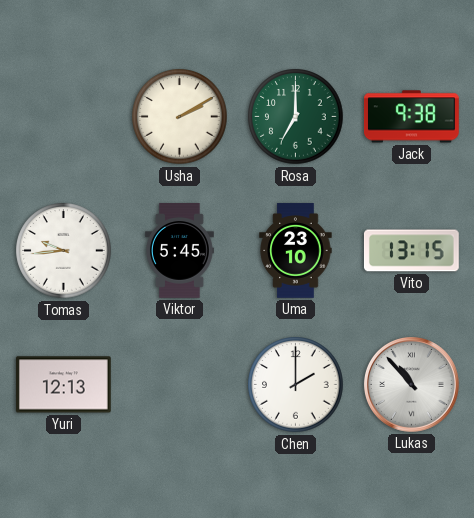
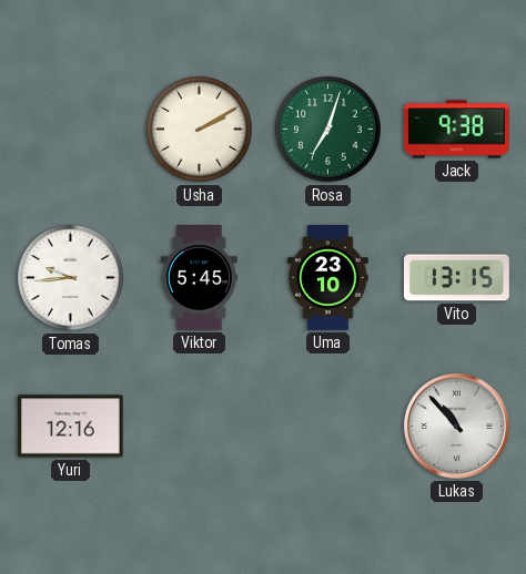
Rosa: 7:00 -> 7:03
Yuri: 12:13 -> 12:16
Chen: 2:00 -> none
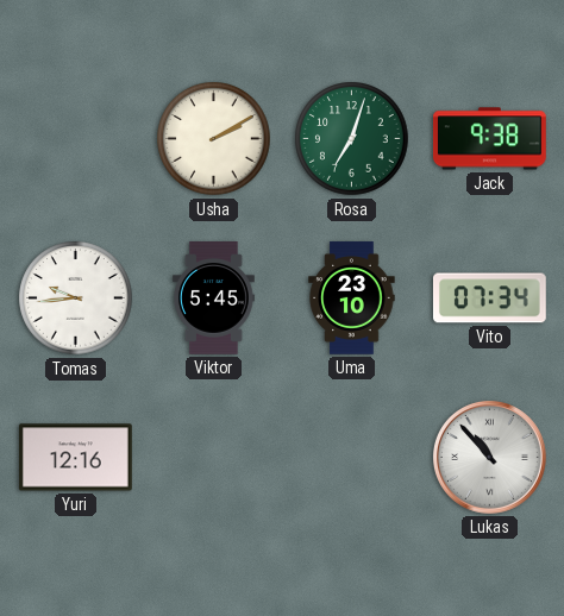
Vito: 13:15 -> 07:34
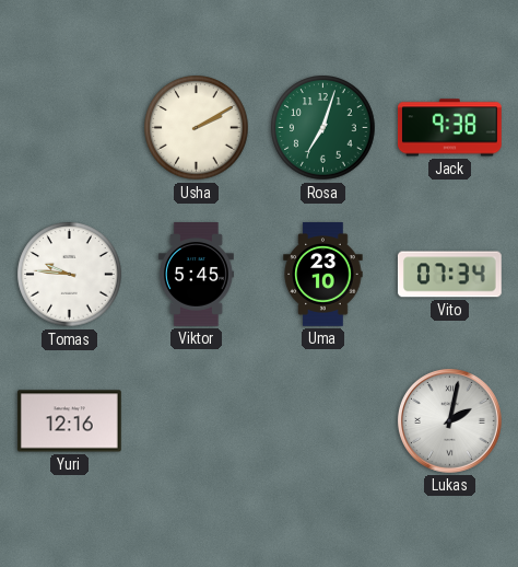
Tomas: 9:44 -> 9:46
Lukas: 10:53 -> 2:02
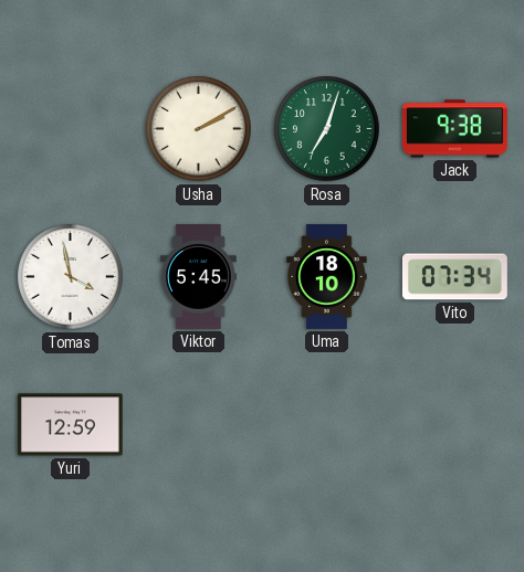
Tomas: 9:46 -> 3:58
Uma: 23:10 -> 18:10
Yuri: 12:16 -> 12:59
Lukas: 2:02 -> none
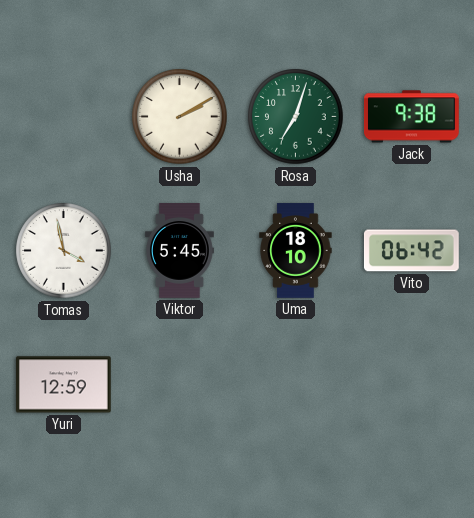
Vito: 07:34 -> 06:42
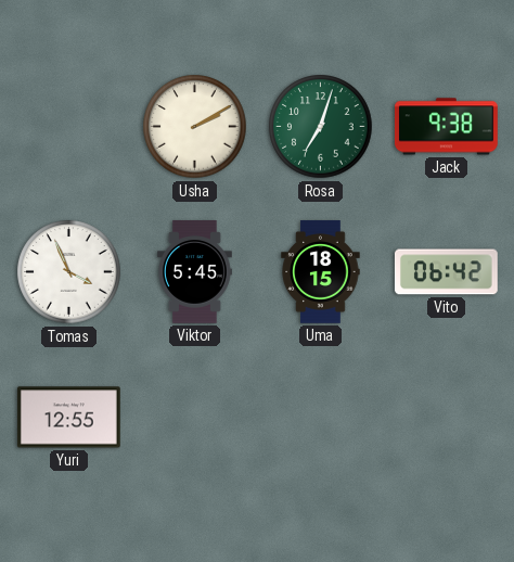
Tomas: 3:58 -> 3:56
Uma: 18:10 -> 18:15
Yuri: 12:59 -> 12:55
